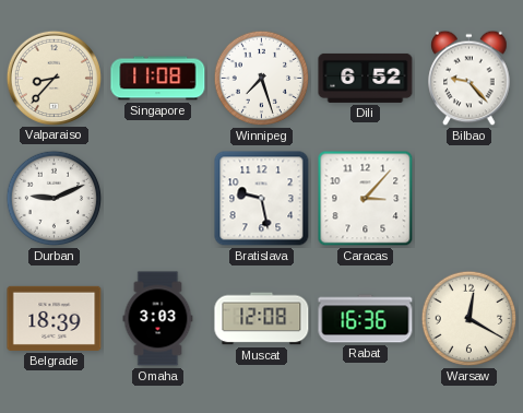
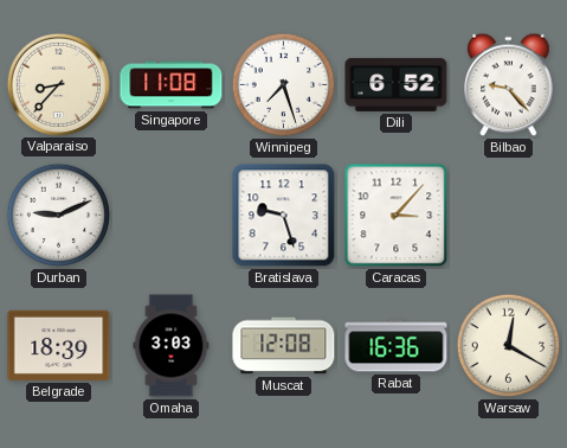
Bratislava: 9:28 -> 9:27
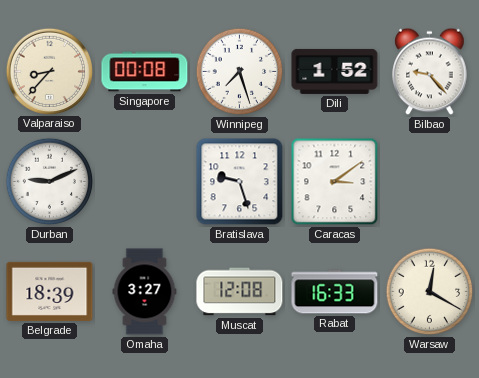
Singapore: 11:08 -> 00:08
Dili: 6:52 -> 1:52
Caracas: 3:07 -> 3:09
Omaha: 3:03 -> 3:27
Rabat: 16:36 -> 16:33
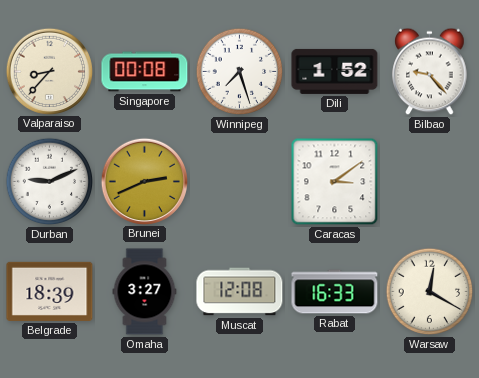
Brunei: none -> 2:41
Bratislava: 9:27 -> none
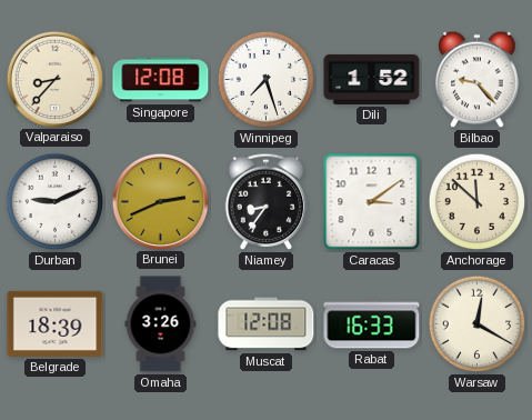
Singapore: 00:08 -> 12:08
Niamey: none -> 8:36
Anchorage: none -> 11:52
Omaha: 3:27 -> 3:26
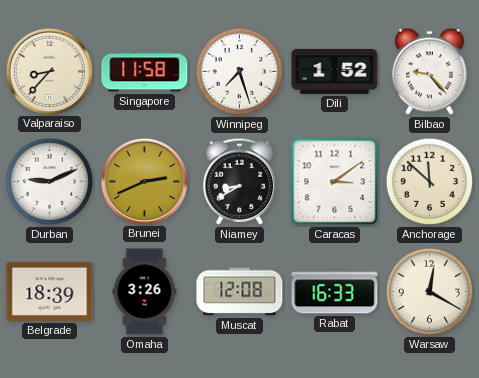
Singapore: 12:08 -> 11:58
Niamey: 8:36 -> 8:40
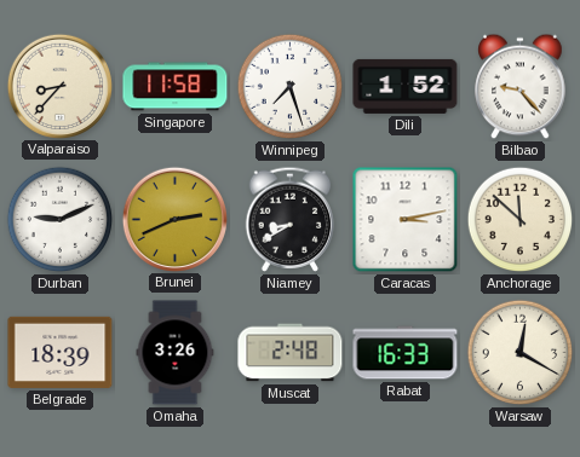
Caracas: 3:09 -> 3:13
Muscat: 12:08 -> 2:48
